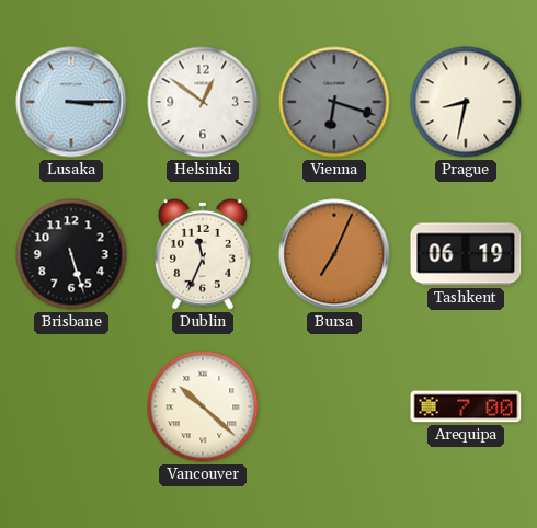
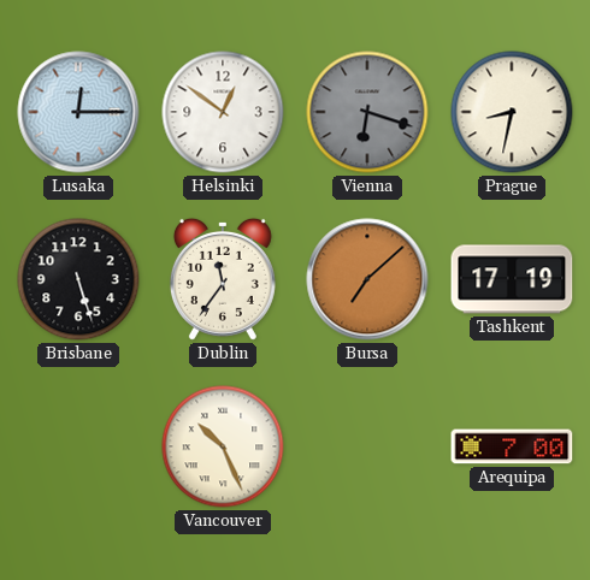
Lusaka: 3:15 -> 12:15
Dublin: 11:34 -> 11:36
Bursa: 7:04 -> 7:08
Tashkent: 06:19 -> 17:19
Vancouver: 10:22 -> 10:26
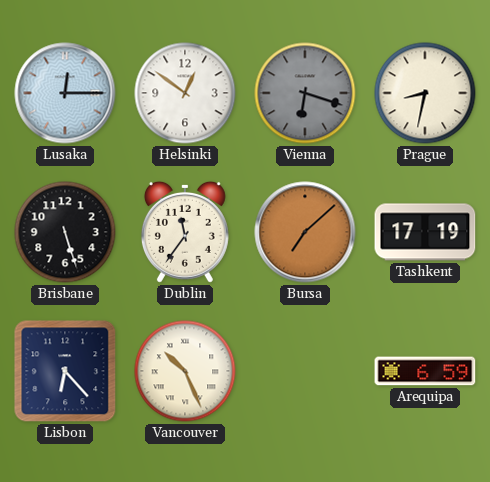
Lisbon: none -> 6:23
Arequipa: 7:00 -> 6:59
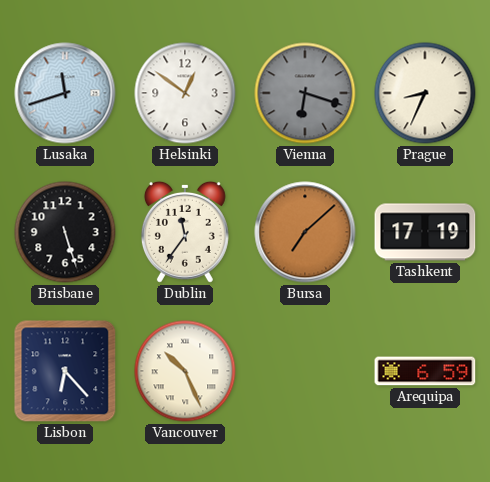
Lusaka: 12:15 -> 11:42
Prague: 8:32 -> 8:34
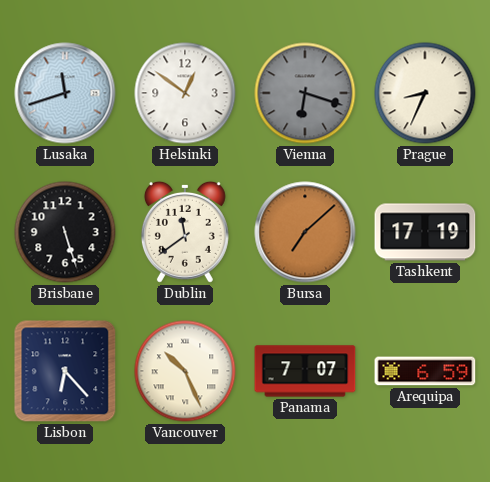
Dublin: 11:36 -> 11:39
Panama: none -> 7:07
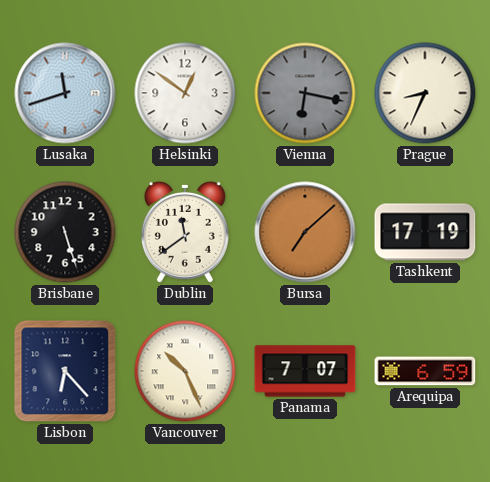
Vienna: 6:18 -> 6:17
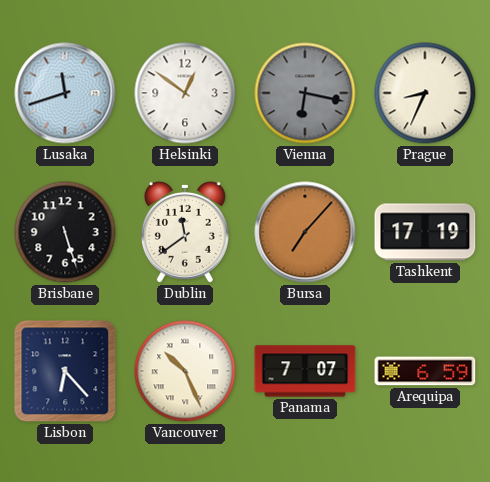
Bursa: 7:08 -> 7:07
